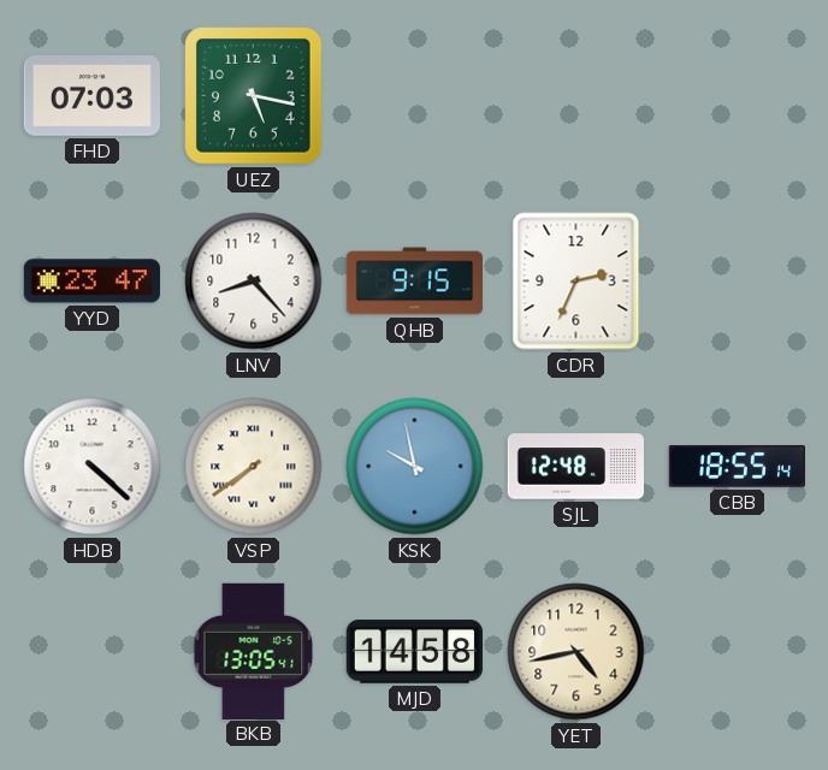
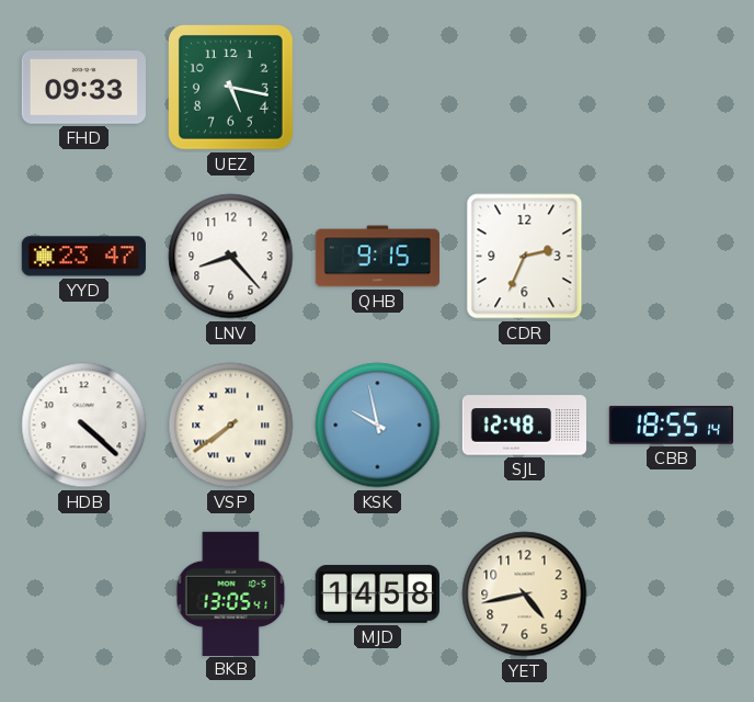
FHD: 07:03 -> 09:33
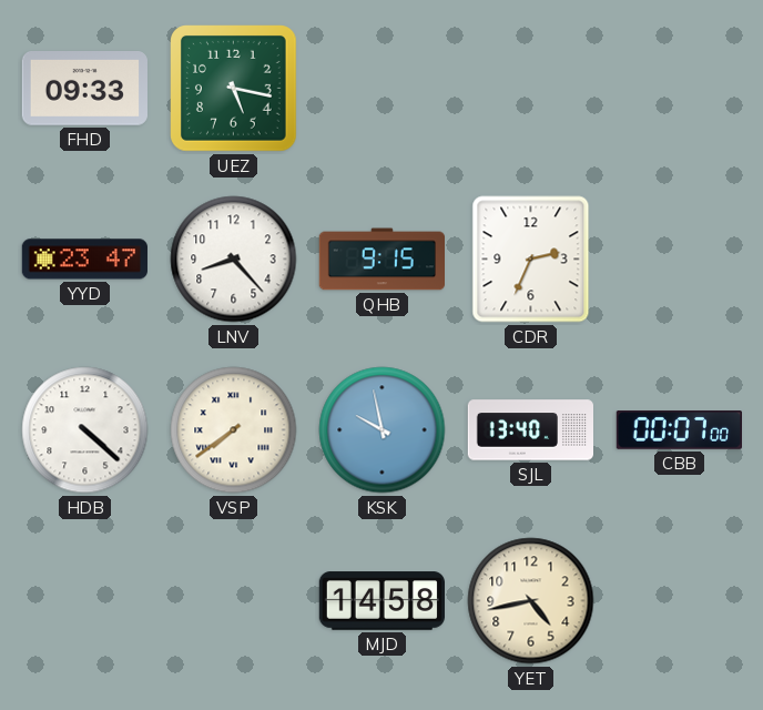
SJL: 12:48 -> 13:40
CBB: 18:55 -> 00:07
BKB: 13:05 -> none
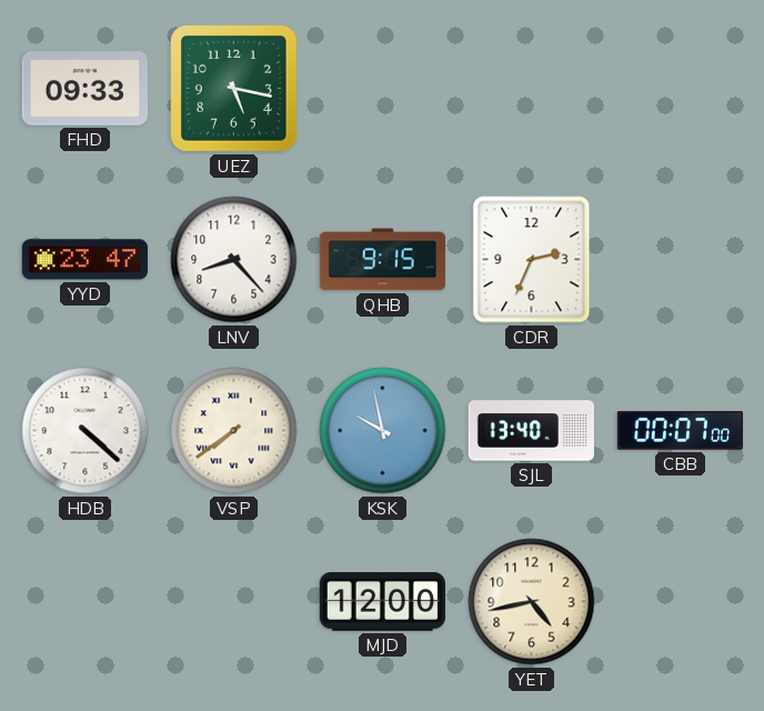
MJD: 14:58 -> 12:00
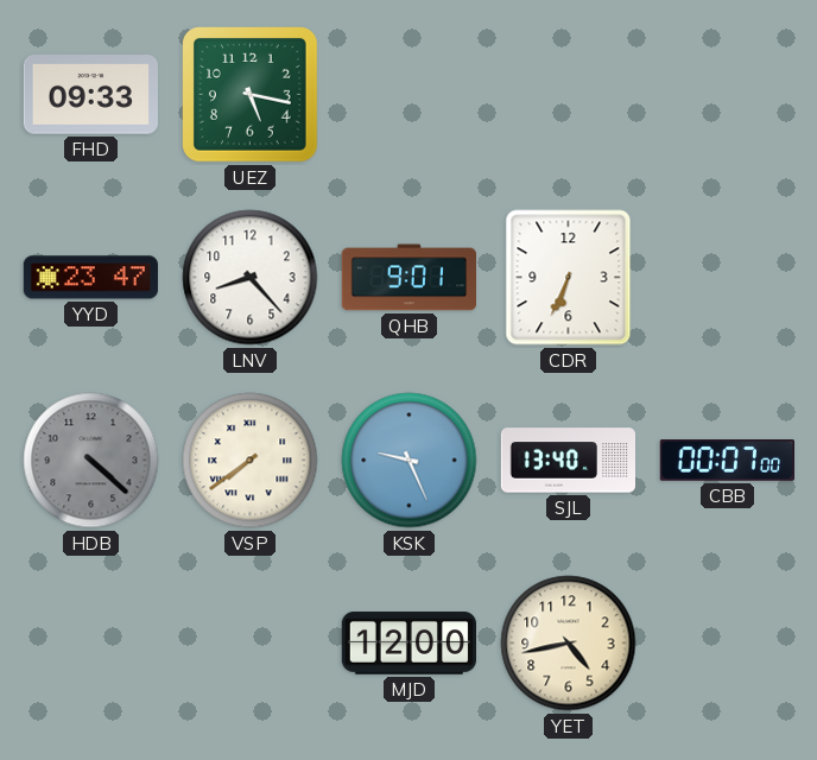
QHB: 9:15 -> 9:01
CDR: 2:34 -> 6:34
HDB dial: white -> grey
KSK: 9:58 -> 9:26
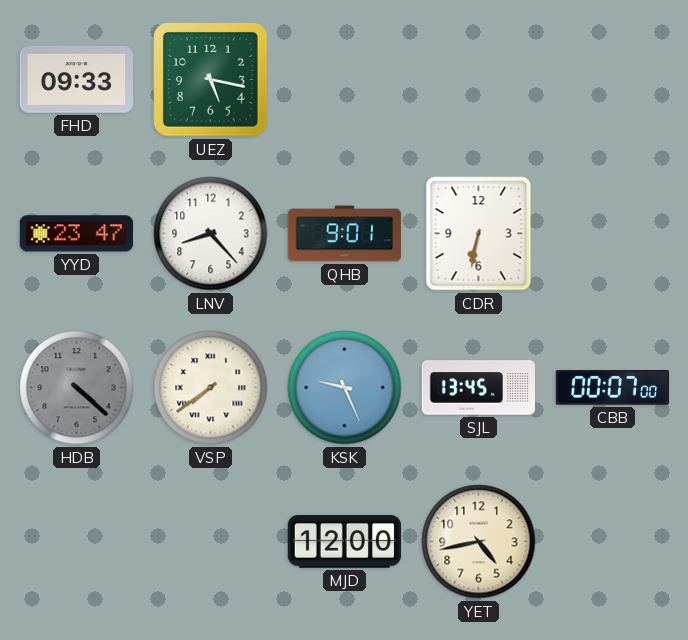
CDR: 6:34 -> 6:32
SJL: 13:40 -> 13:45
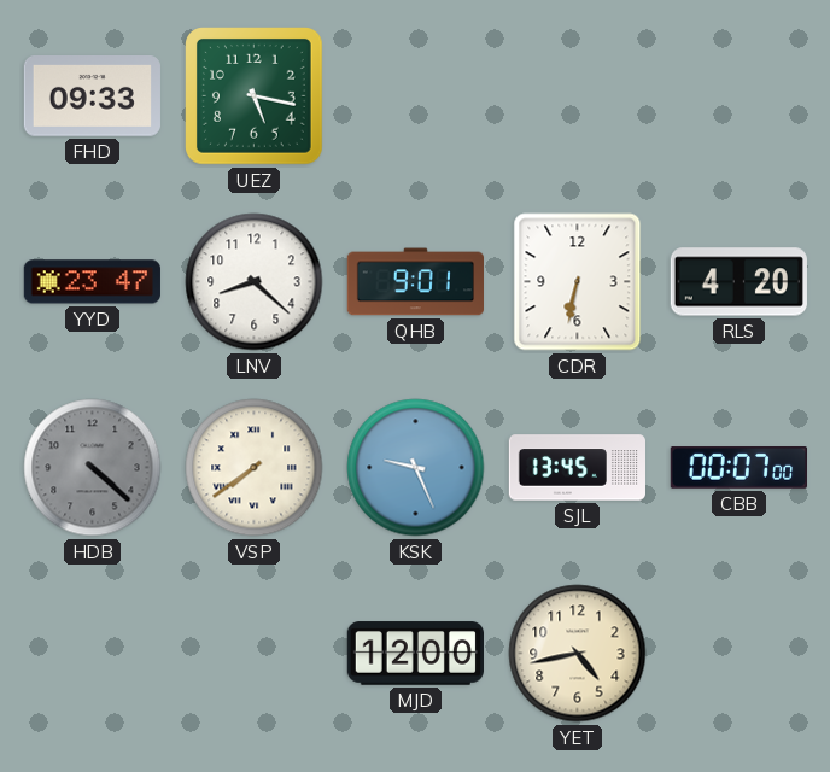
LNV: 8:23 -> 8:22
RLS: none -> 4:20
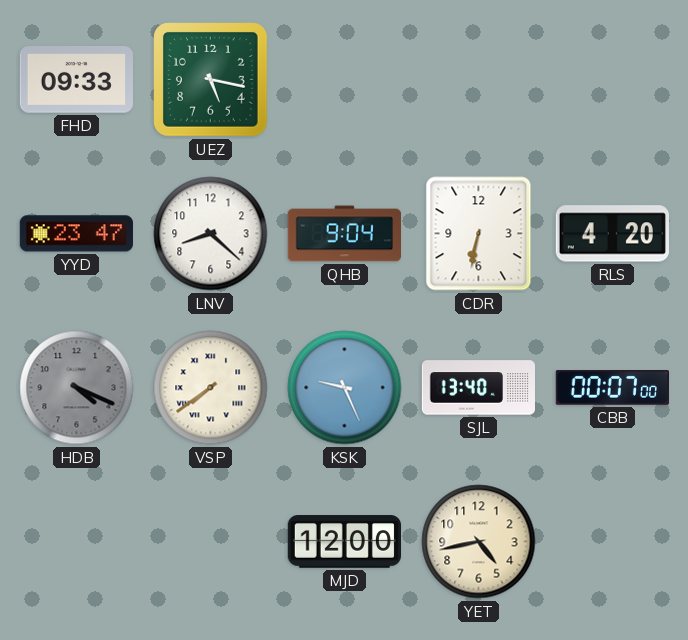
QHB: 9:01 -> 9:04
HDB: 4:22 -> 4:19
SJL: 13:45 -> 13:40
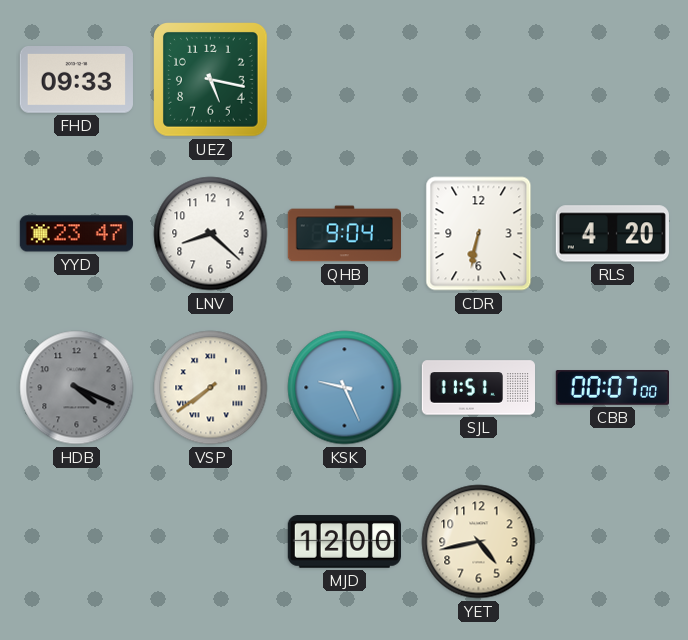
SJL: 13:40 -> 11:51
